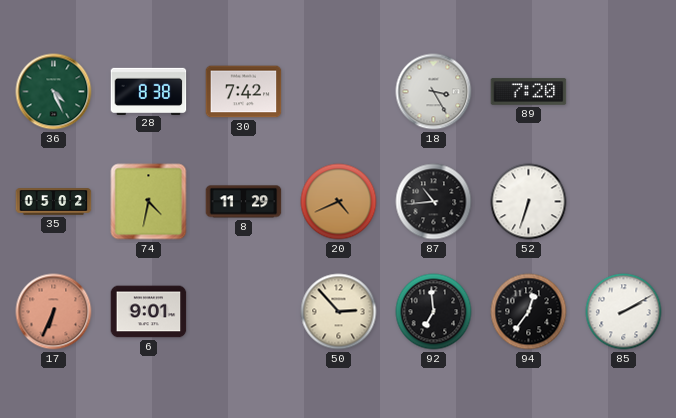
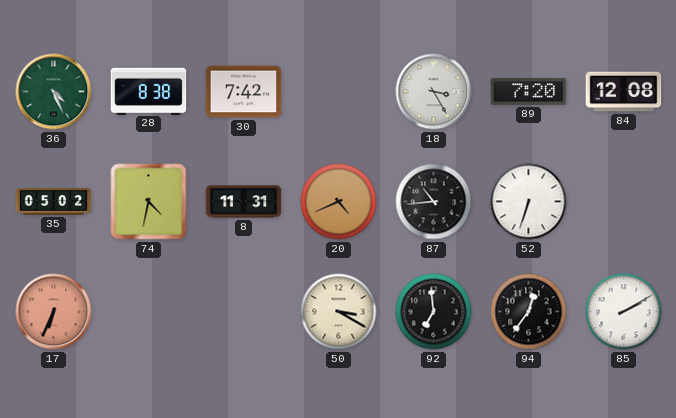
84: none -> 12:08
8: 11:29 -> 11:31
6: 9:01 -> none
50: 2:53 -> 3:20
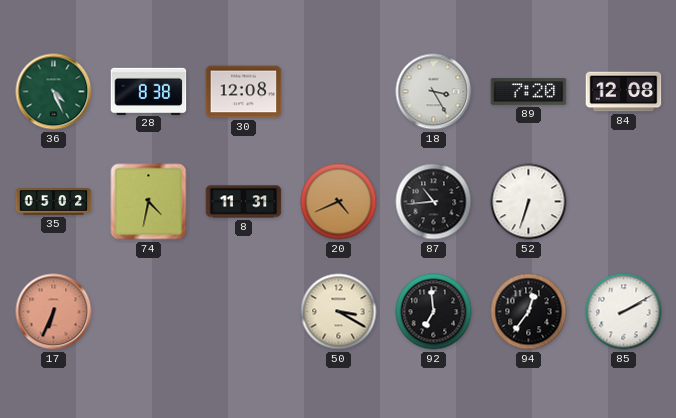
30: 7:42 -> 12:08
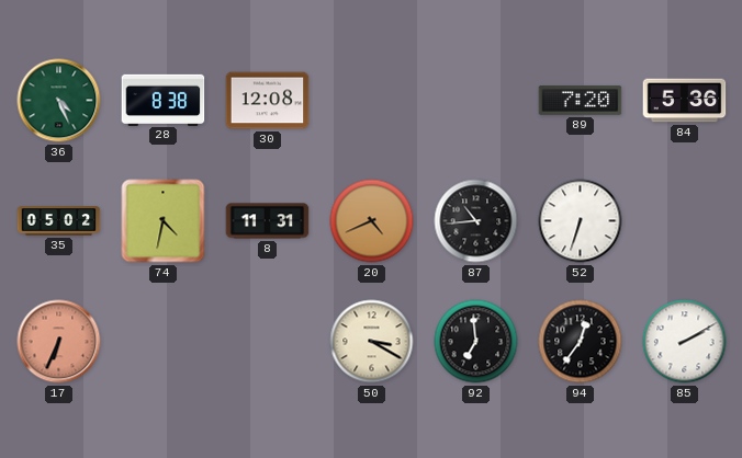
18: 3:25 -> none
84: 12:08 -> 5:36
